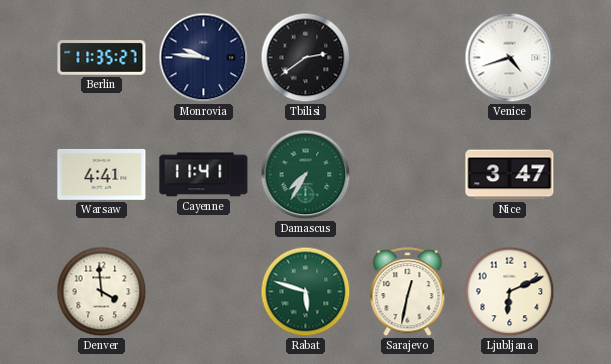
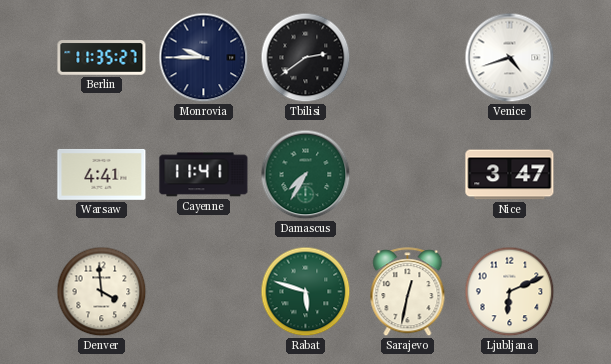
Monrovia: 9:46 -> 9:45
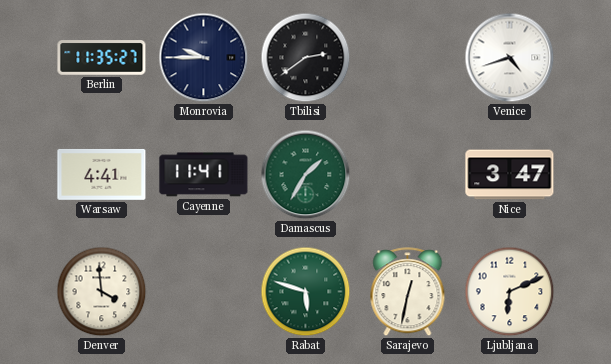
Damascus: 7:35 -> 1:35
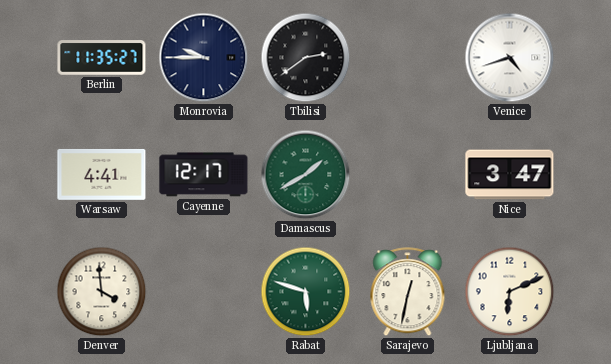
Cayenne: 11:41 -> 12:17
Damascus: 1:35 -> 1:40
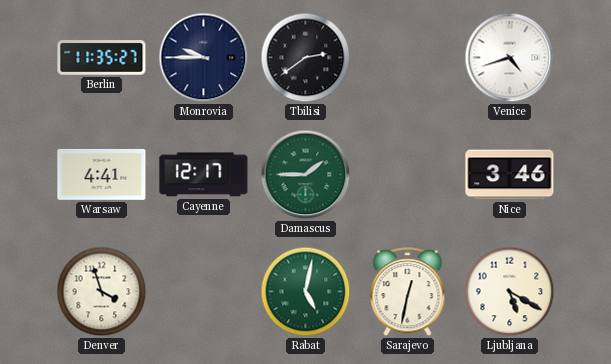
Damascus: 1:40 -> 1:45
Nice: 3:47 -> 3:46
Denver: 3:59 -> 3:57
Rabat: 5:48 -> 5:02
Ljubljana: 6:11 -> 5:20
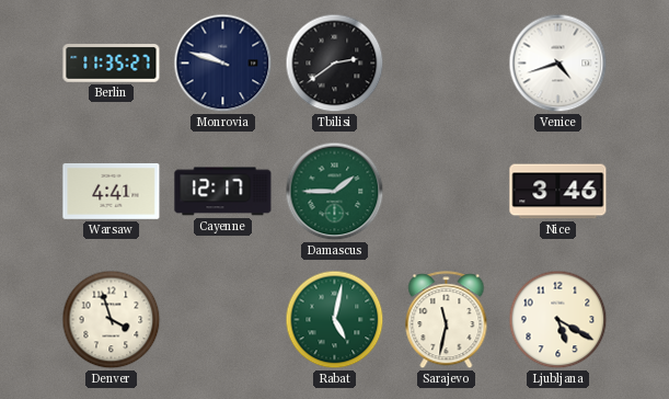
Monrovia: 9:45 -> 9:48
Sarajevo: 12:32 -> 11:32
